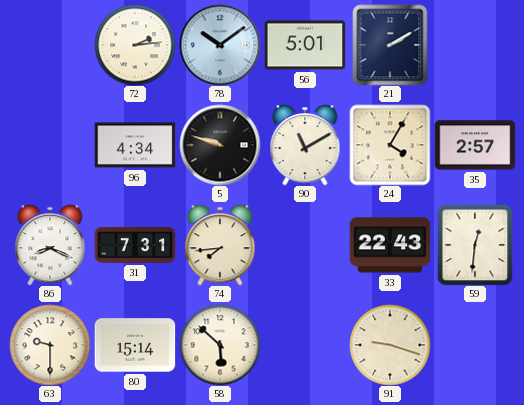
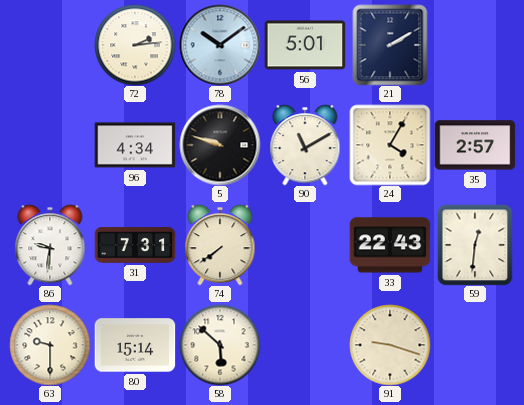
86: 8:19 -> 9:31
74: 7:44 -> 7:39
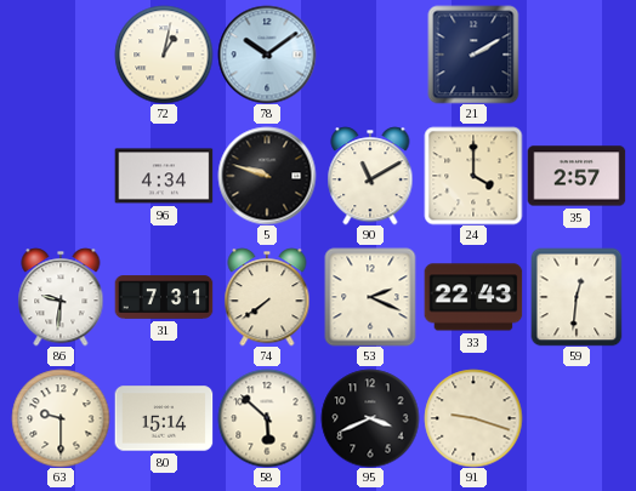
72: 2:14 -> 1:02
56: 5:01 -> none
24: 4:05 -> 4:00
53: none -> 2:19
95: none -> 3:41
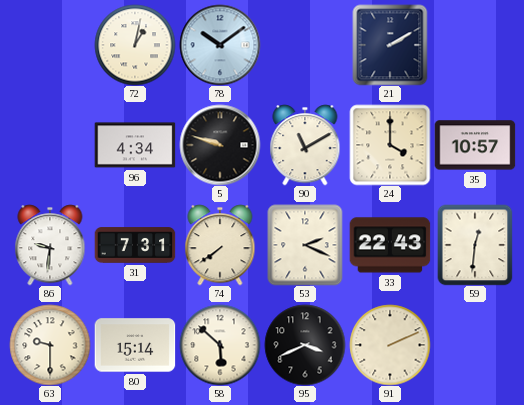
35: 2:57 -> 10:57
91: 9:18 -> 2:11
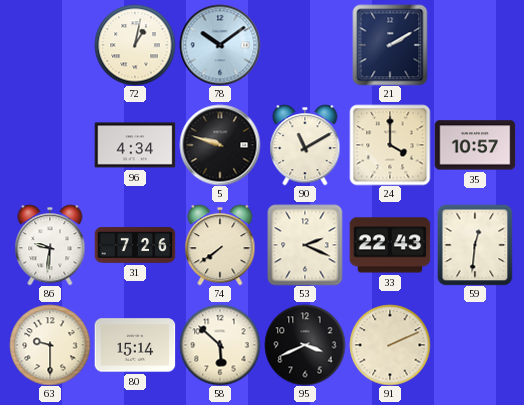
31: 7:31 -> 7:26
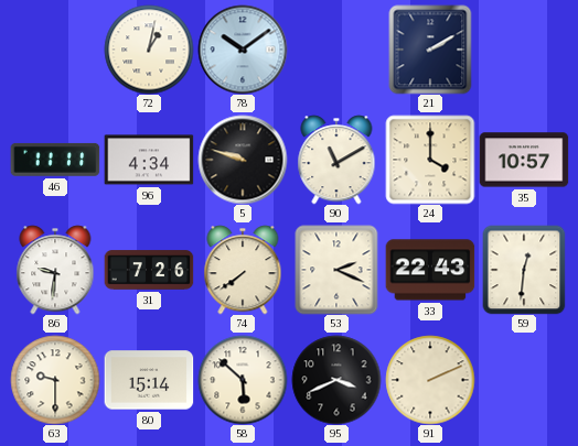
46: none -> 11:11
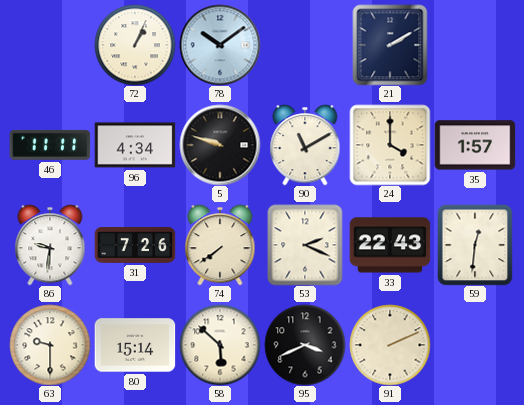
72: 1:02 -> 1:04
35: 10:57 -> 1:57
